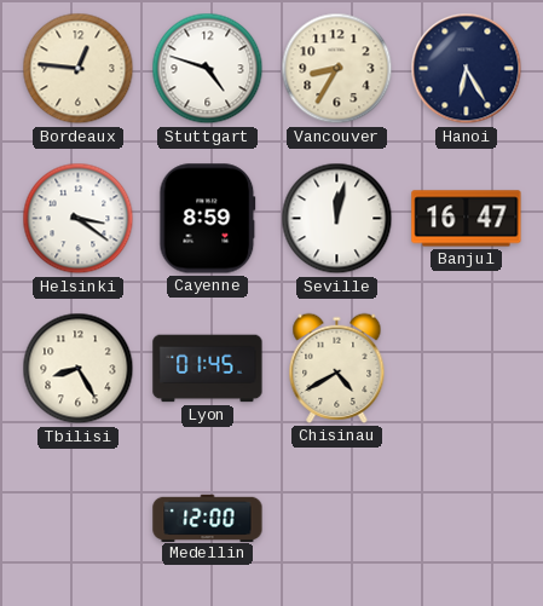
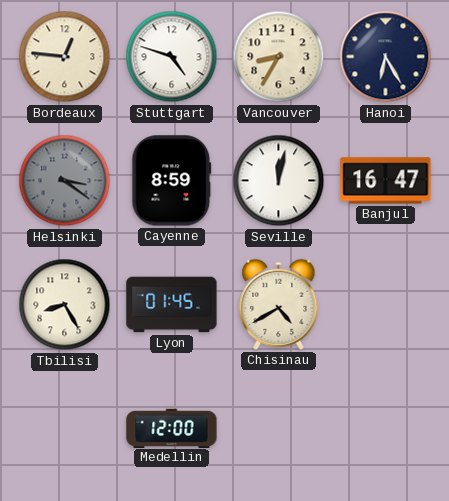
Helsinki dial: white -> grey
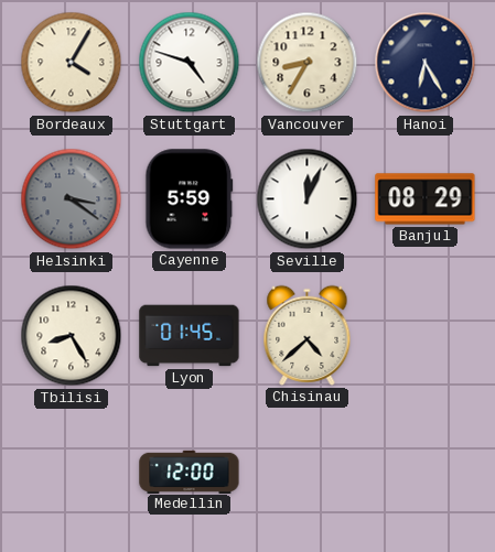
Bordeaux: 12:46 -> 4:05
Cayenne: 8:59 -> 5:59
Seville: 12:02 -> 12:04
Banjul: 16:47 -> 08:29
Chisinau: 4:40 -> 4:38
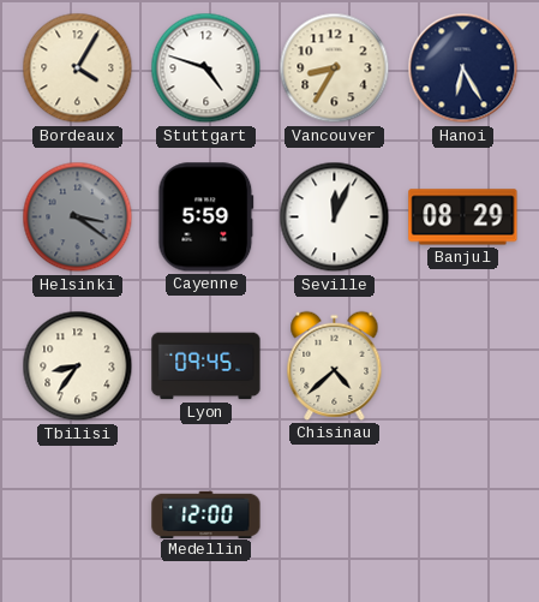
Tbilisi: 8:25 -> 8:36
Lyon: 01:45 -> 09:45
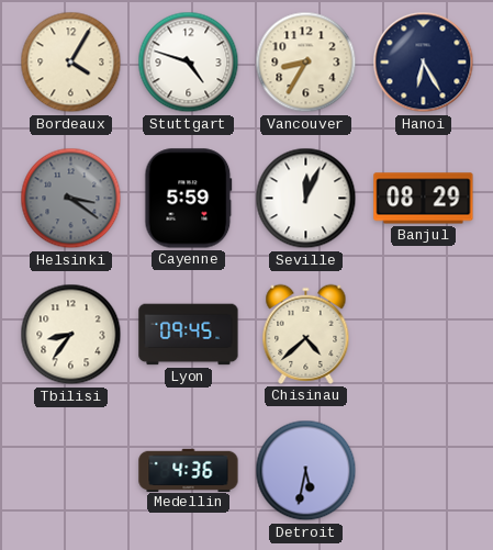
Medellin: 12:00 -> 4:36
Detroit: none -> 5:32
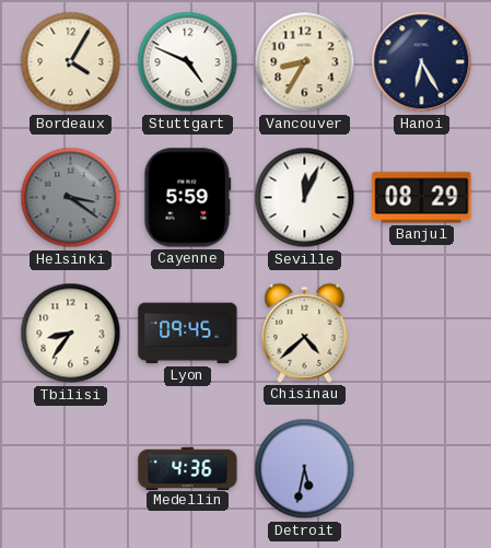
Stuttgart: 4:48 -> 4:49
